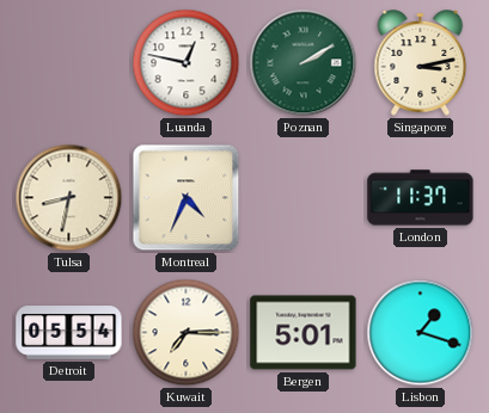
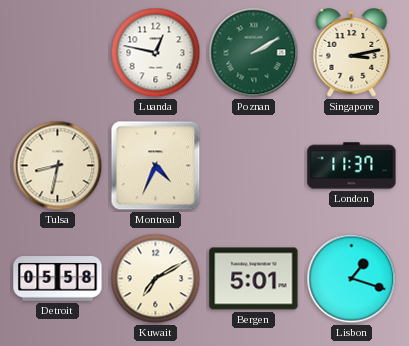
Detroit: 05:54 -> 05:58
Kuwait: 7:15 -> 7:10
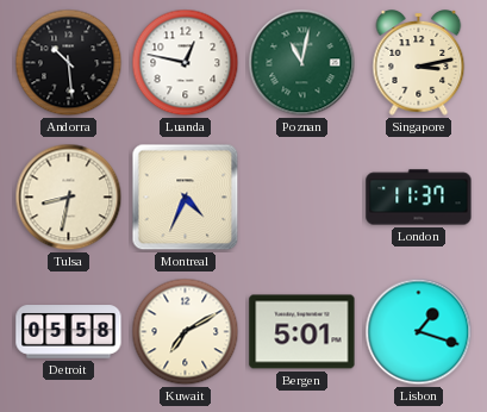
Andorra: none -> 10:29
Poznan: 2:10 -> 11:02
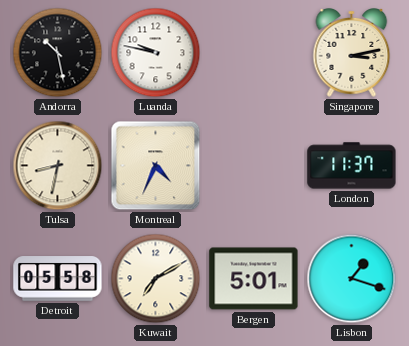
Andorra: 10:29 -> 10:28
Luanda: 12:47 -> 9:47
Poznan: 11:02 -> none
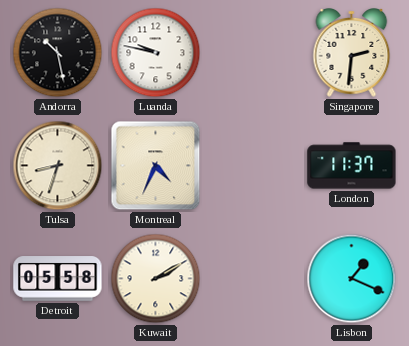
Singapore: 3:13 -> 2:31
Tulsa: 8:32 -> 8:33
Kuwait: 7:10 -> 2:10
Bergen: 5:01 -> none
Lisbon: 1:18 -> 1:19
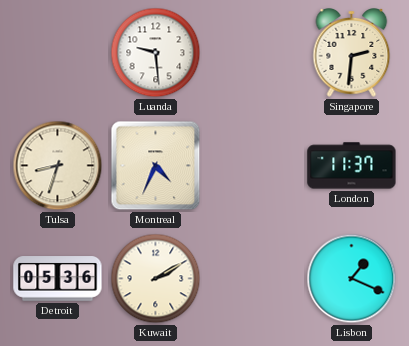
Andorra: 10:28 -> none
Luanda: 9:47 -> 9:29
Detroit: 05:58 -> 05:36
